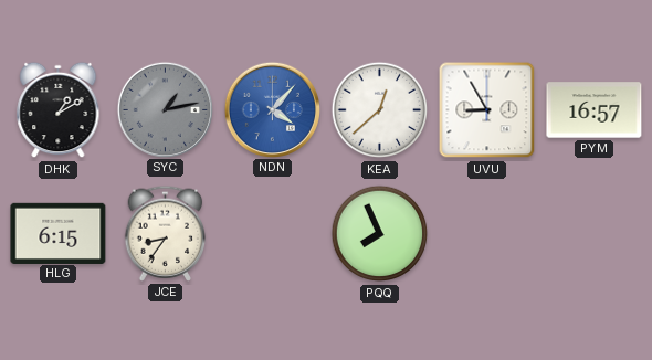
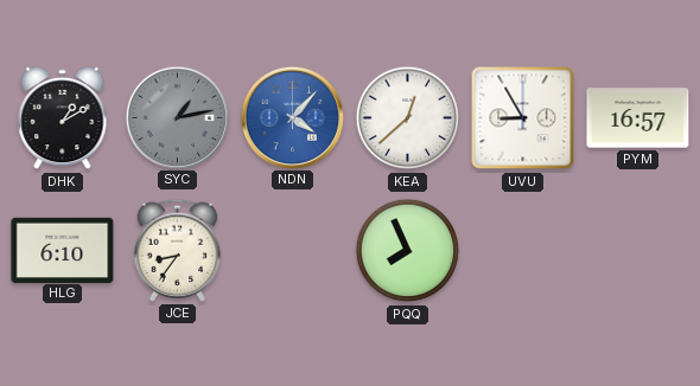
HLG: 6:15 -> 6:10
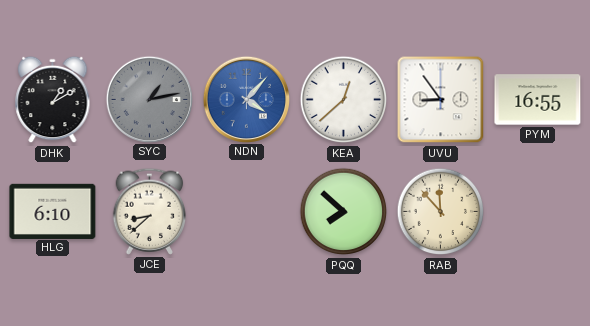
UVU: 8:55 -> 8:54
PYM: 16:57 -> 16:55
JCE: 8:36 -> 8:38
PQQ: 7:56 -> 7:52
RAB: none -> 11:53
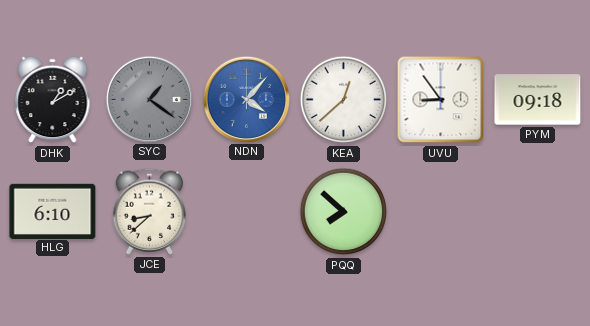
SYC: 1:13 -> 1:21
PYM: 16:55 -> 09:18
RAB: 11:53 -> none
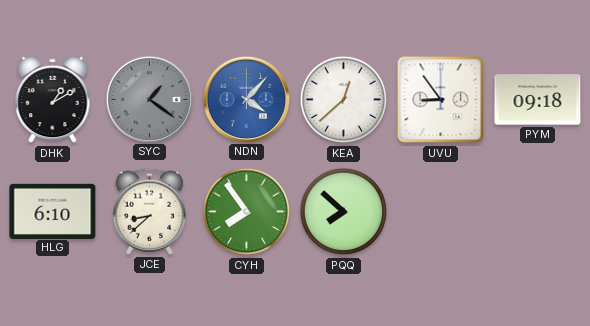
CYH: none -> 7:54
